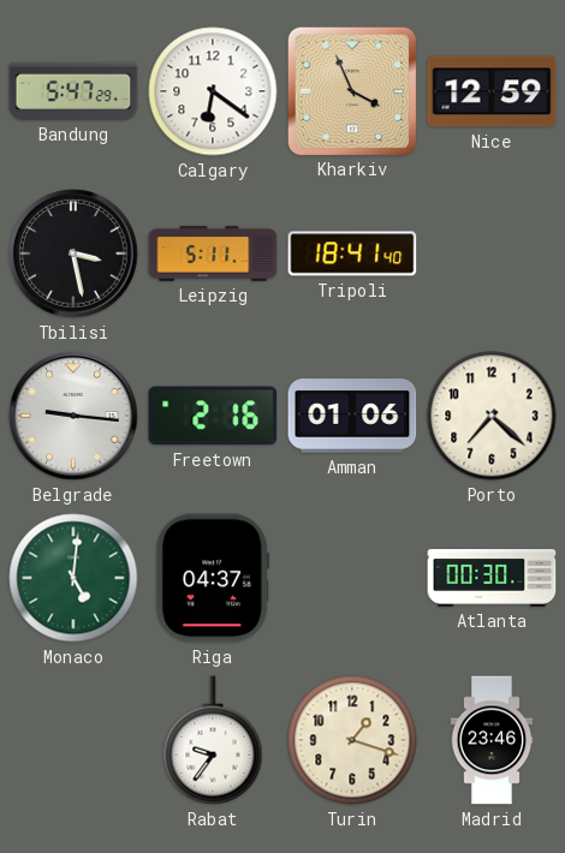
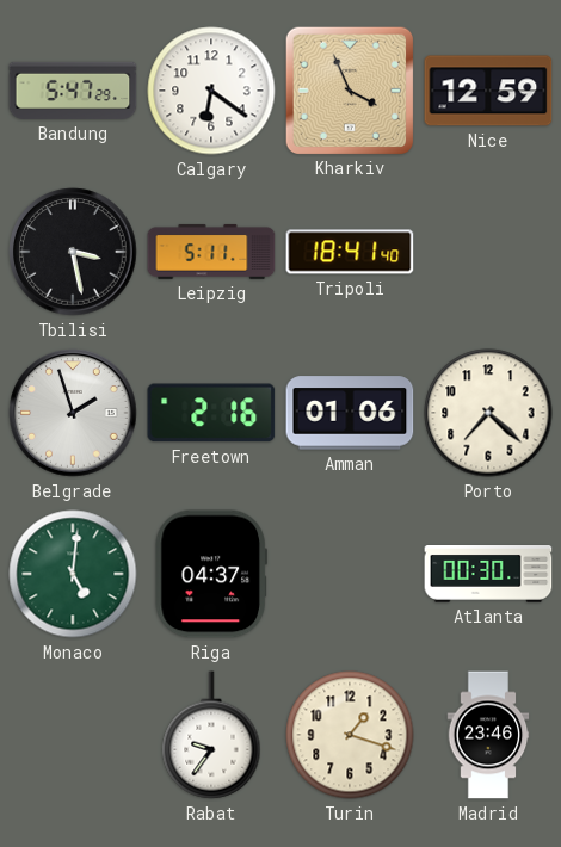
Belgrade: 9:16 -> 1:57
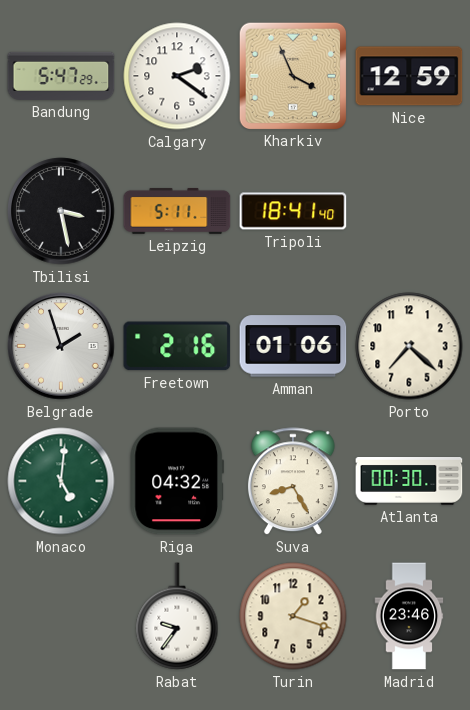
Calgary: 6:21 -> 2:21
Riga: 04:37 -> 04:32
Suva: none -> 8:25
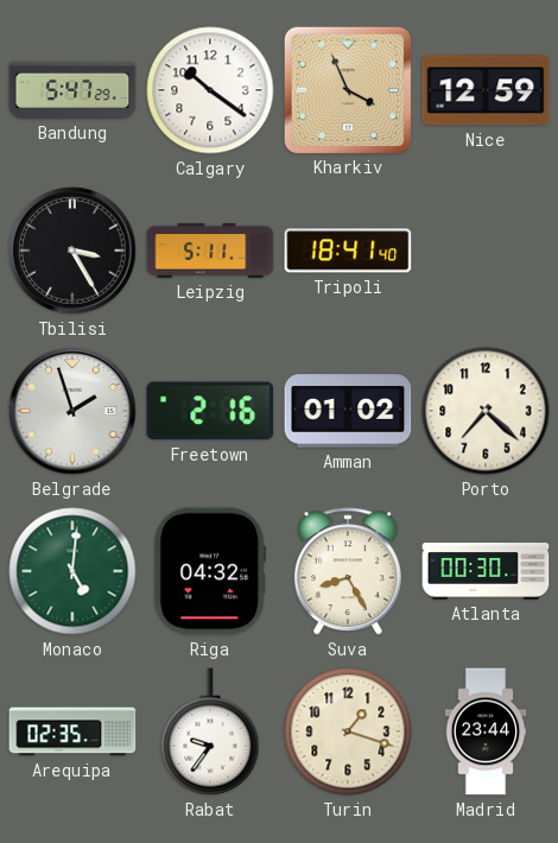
Calgary: 2:21 -> 10:21
Tbilisi: 3:28 -> 3:25
Amman: 01:06 -> 01:02
Arequipa: none -> 02:35
Madrid: 23:46 -> 23:44
